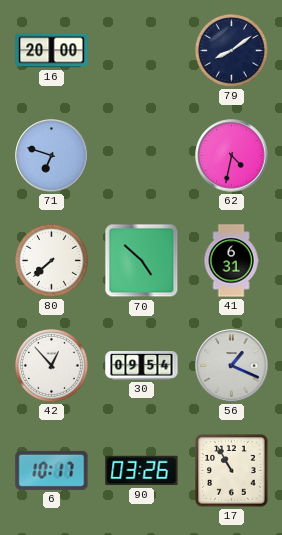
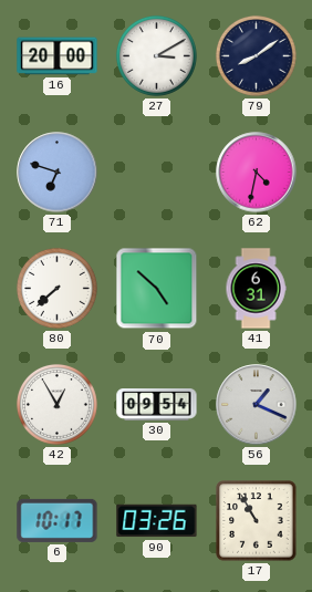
27: none -> 3:10
42: 12:53 -> 12:55
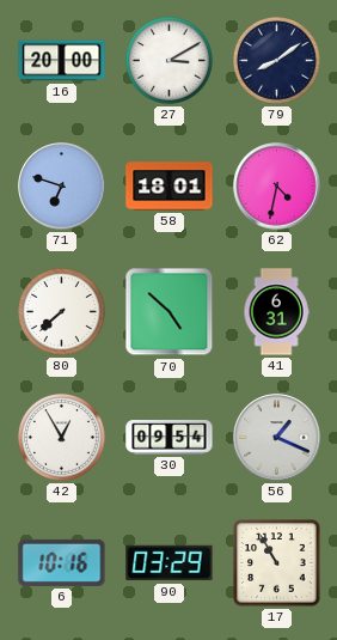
58: none -> 18:01
6: 10:17 -> 10:16
90: 03:26 -> 03:29
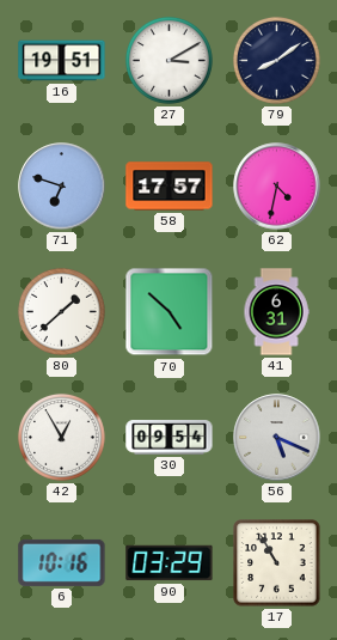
16: 20:00 -> 19:51
58: 18:01 -> 17:57
80: 7:38 -> 1:38
56: 1:19 -> 5:19
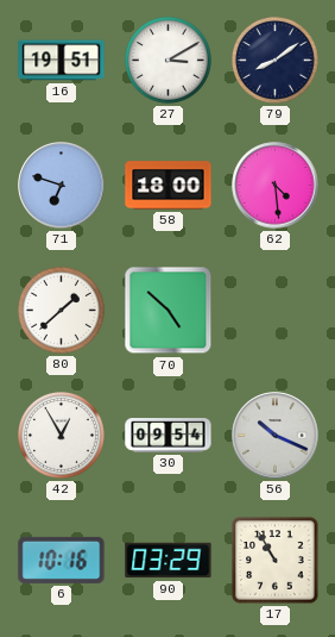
58: 17:57 -> 18:00
62: 4:32 -> 4:29
41: 6:31 -> none
56: 5:19 -> 10:19
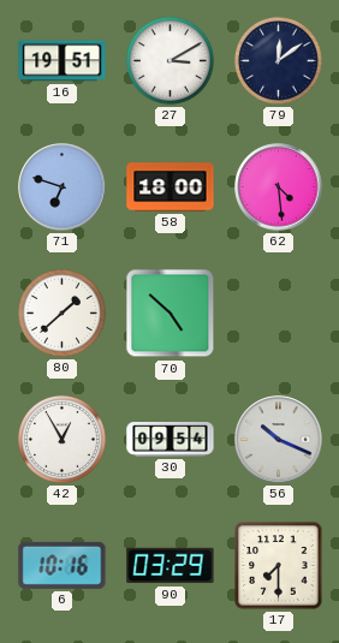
79: 8:09 -> 12:09
17: 10:55 -> 7:30
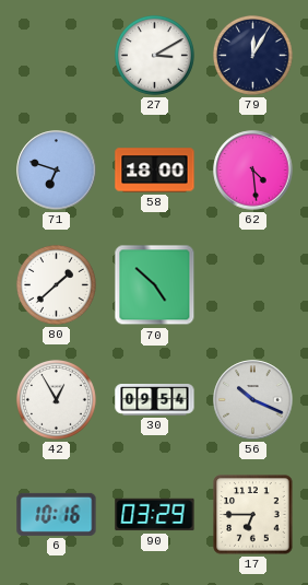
16: 19:51 -> none
79: 12:09 -> 12:05
17: 7:30 -> 6:45
